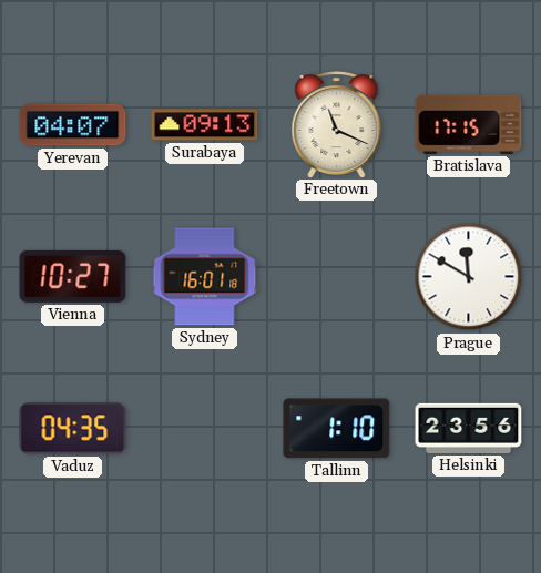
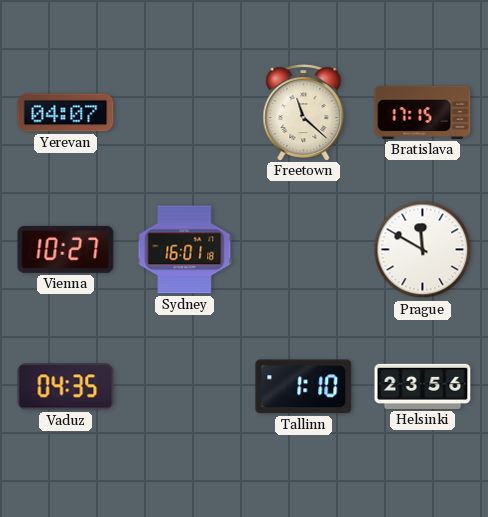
Surabaya: 09:13 -> none
Freetown: 11:19 -> 11:22
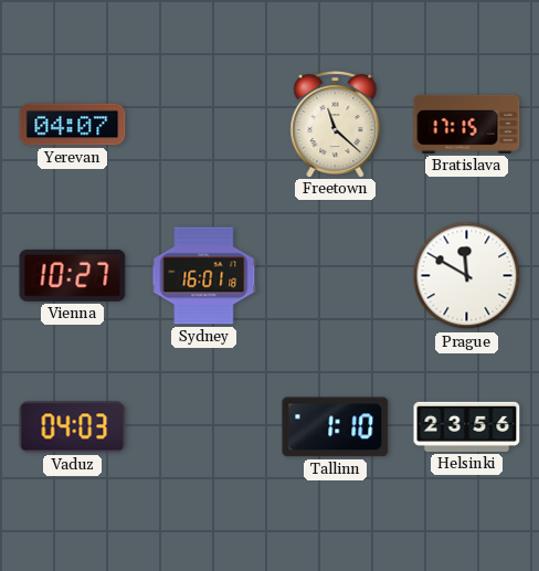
Vaduz: 04:35 -> 04:03
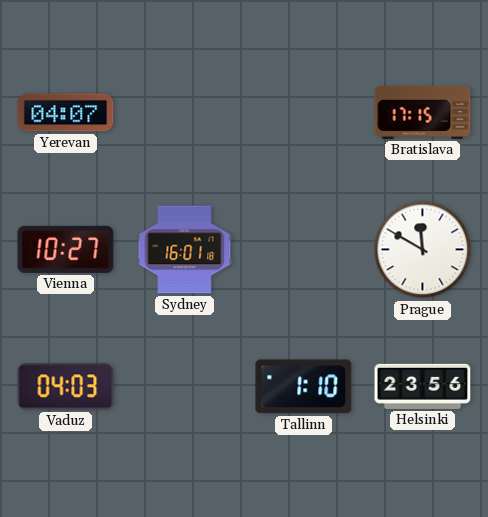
Freetown: 11:22 -> none
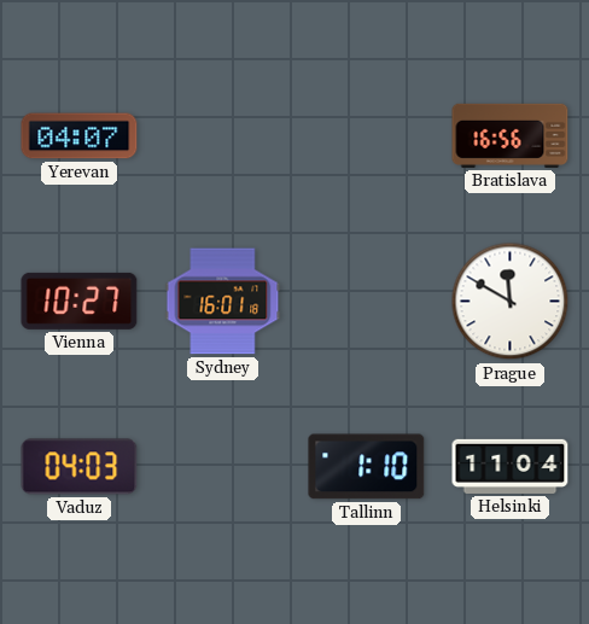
Bratislava: 17:15 -> 16:56
Helsinki: 23:56 -> 11:04
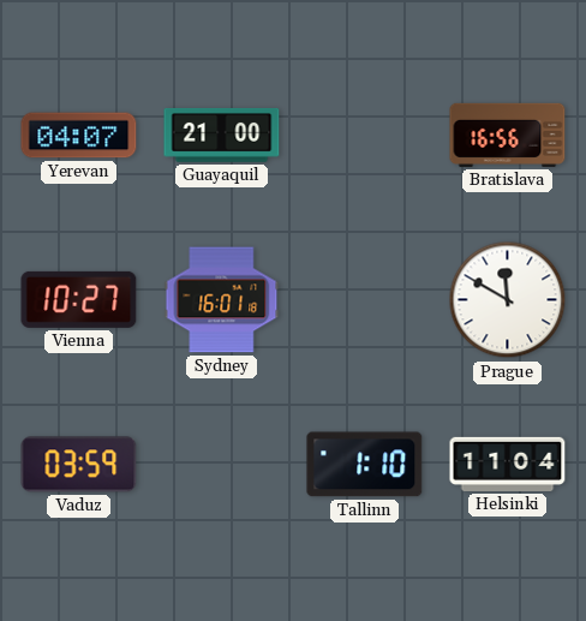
Guayaquil: none -> 21:00
Vaduz: 04:03 -> 03:59
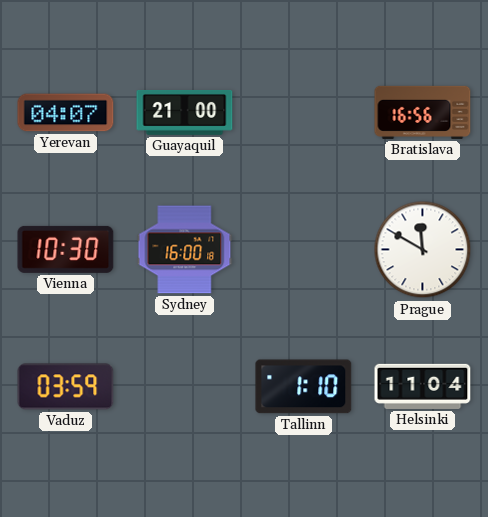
Vienna: 10:27 -> 10:30
Sydney: 16:01 -> 16:00
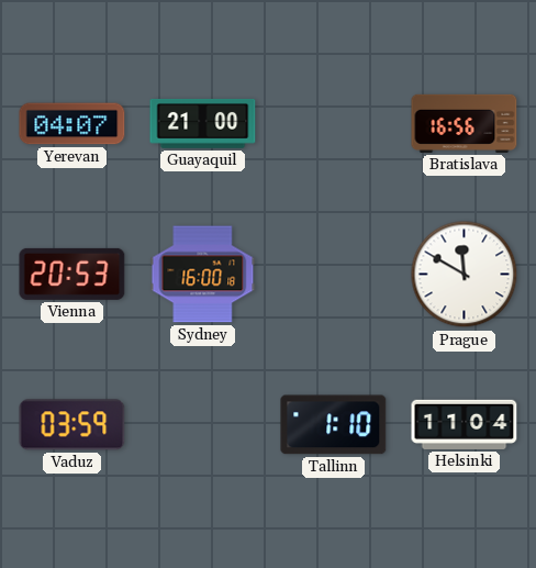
Vienna: 10:30 -> 20:53
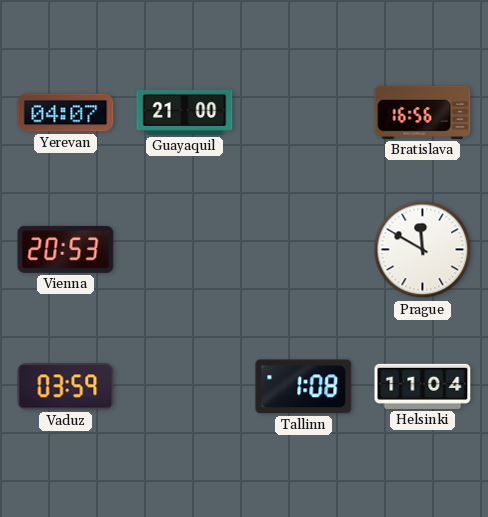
Sydney: 16:00 -> none
Tallinn: 1:10 -> 1:08
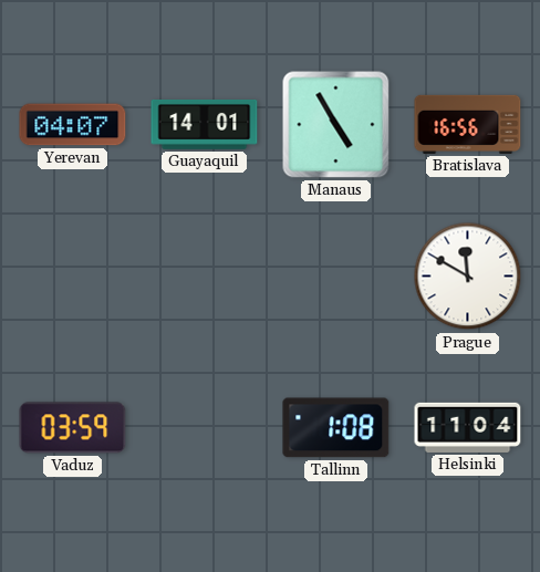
Guayaquil: 21:00 -> 14:01
Manaus: none -> 4:55
Vienna: 20:53 -> none
